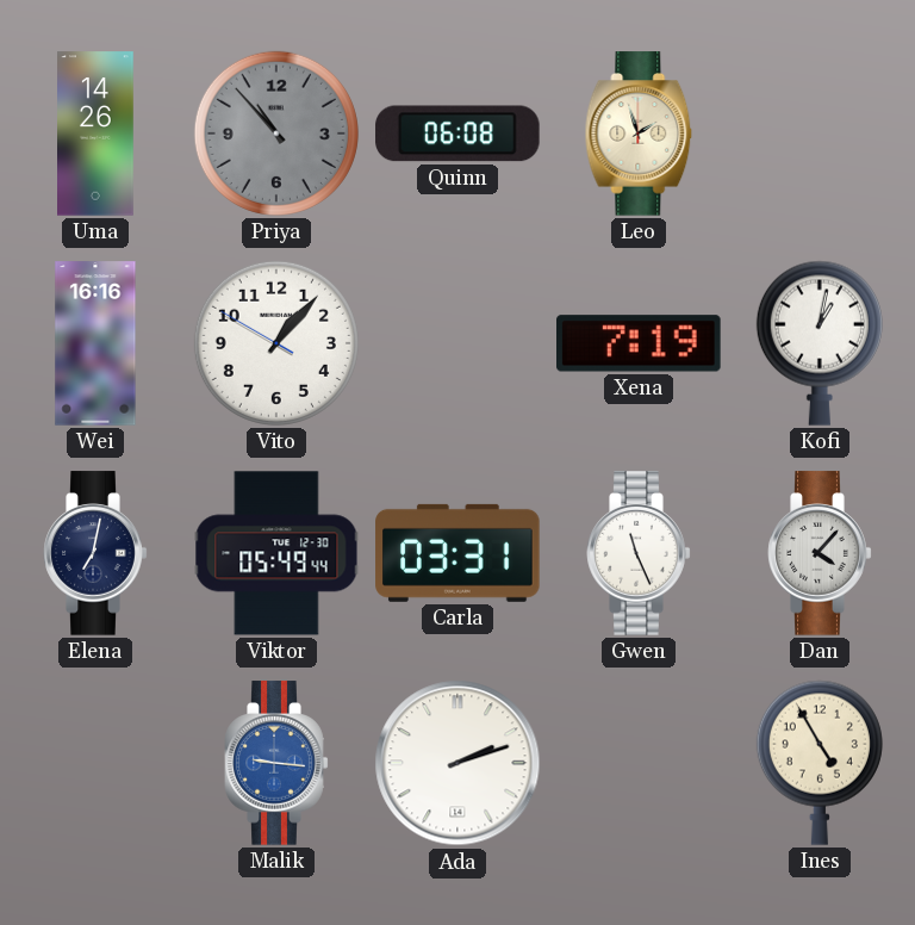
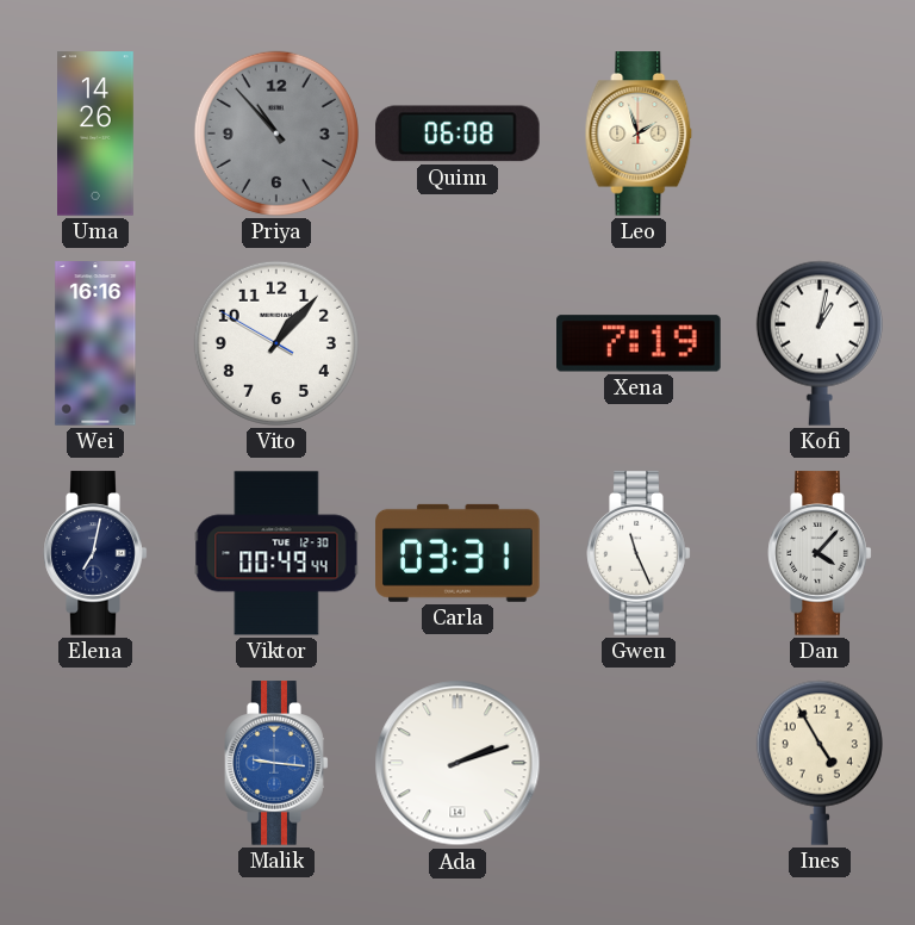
Viktor: 05:49 -> 00:49
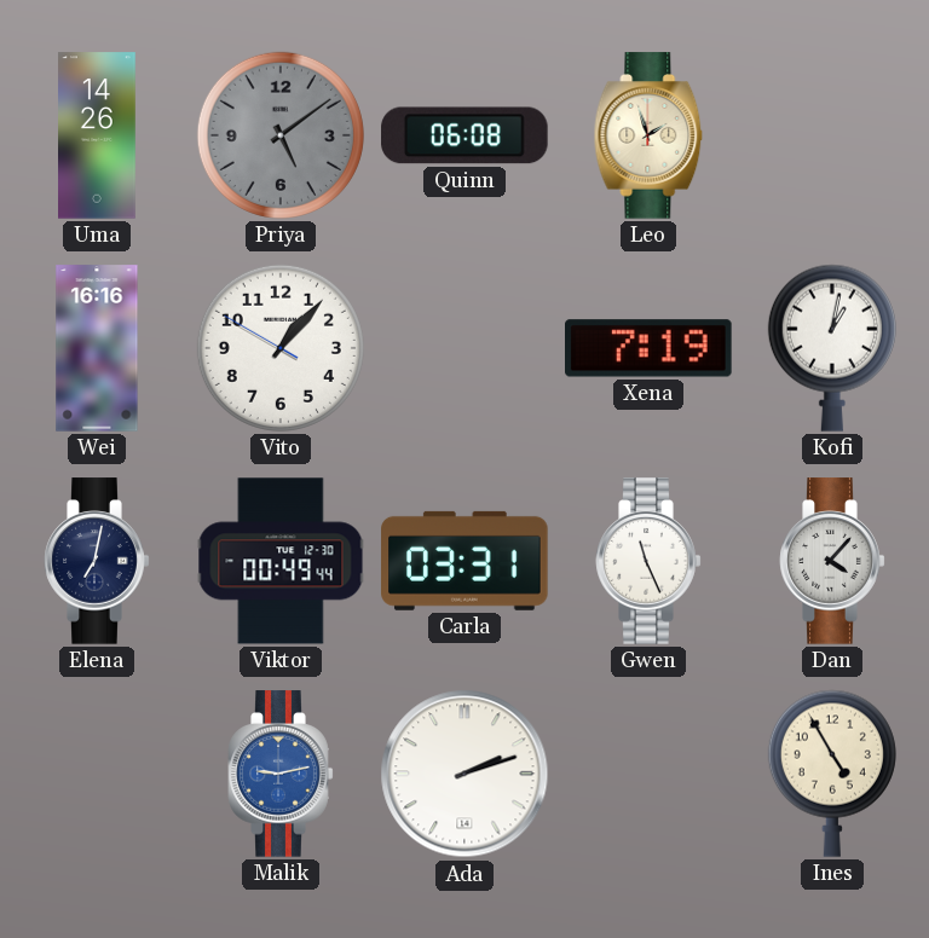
Priya: 10:53 -> 5:09
Malik: 9:16 -> 9:13
